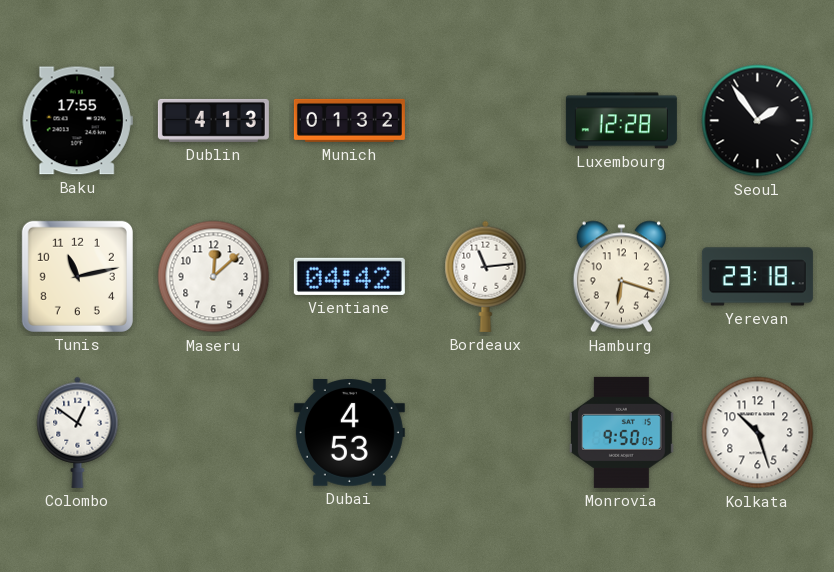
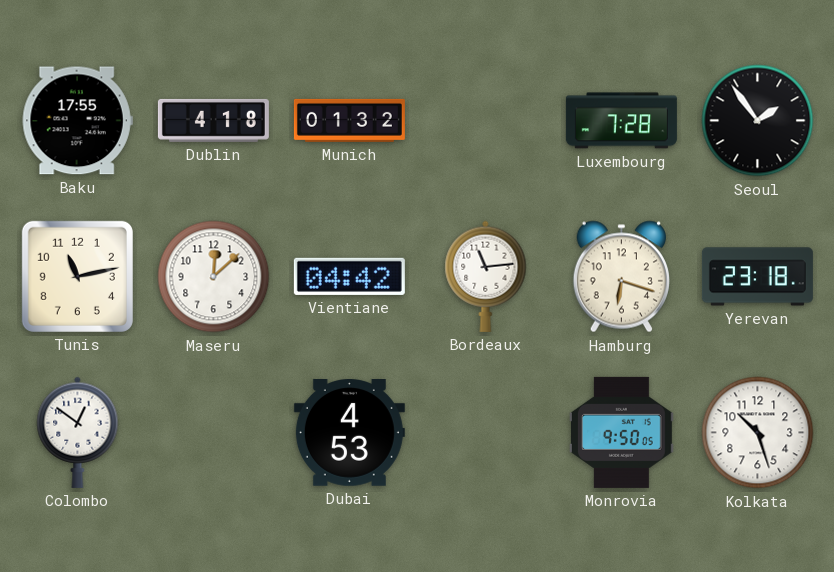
Dublin: 4:13 -> 4:18
Luxembourg: 12:28 -> 7:28
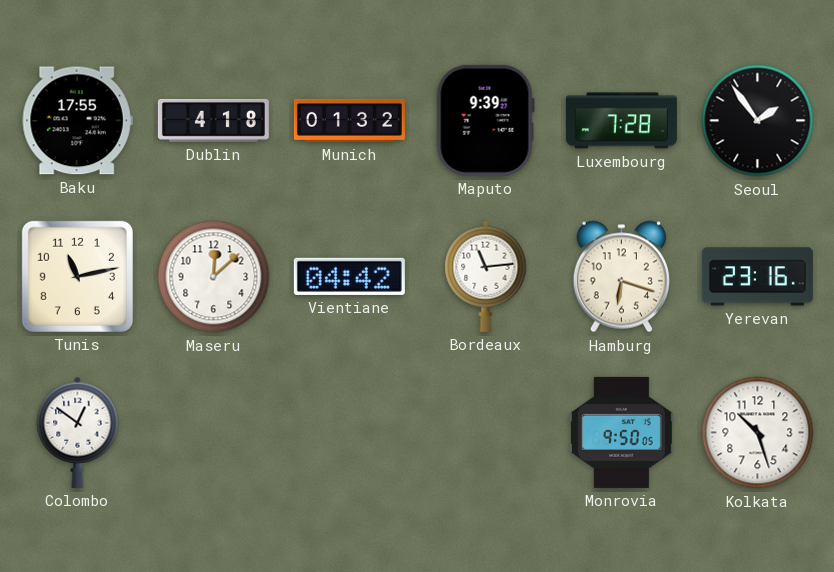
Maputo: none -> 9:39
Yerevan: 23:18 -> 23:16
Dubai: 4:53 -> none
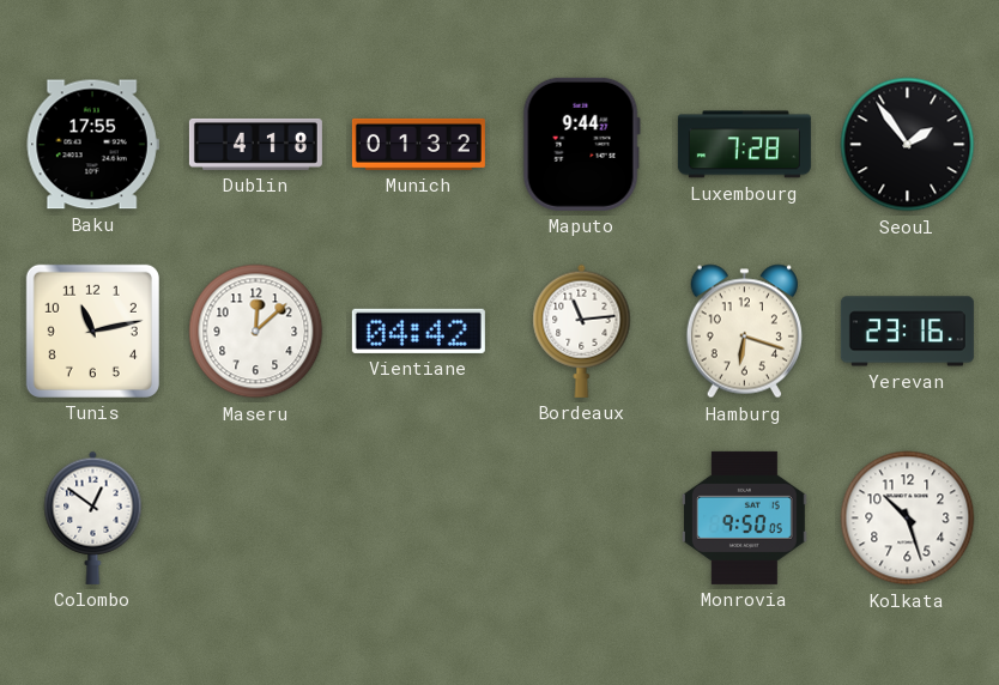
Maputo: 9:39 -> 9:44
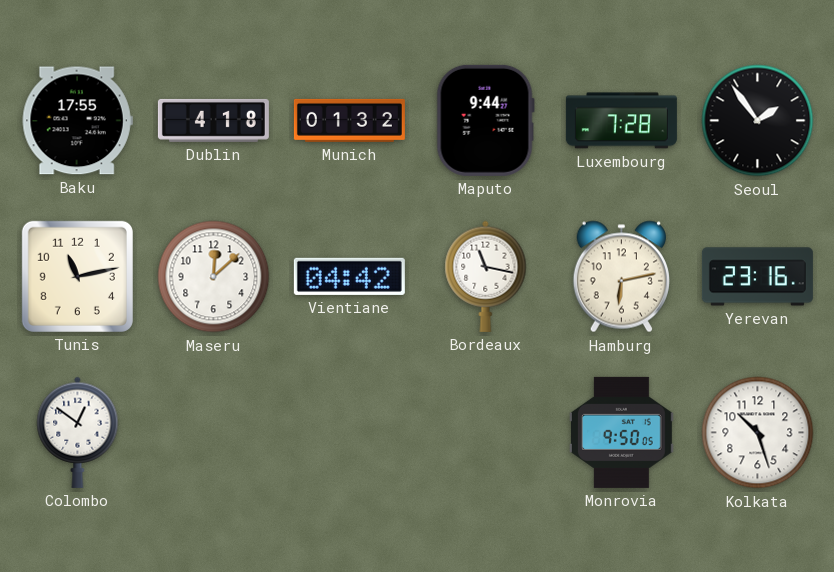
Bordeaux: 11:14 -> 11:17
Hamburg: 6:18 -> 6:13
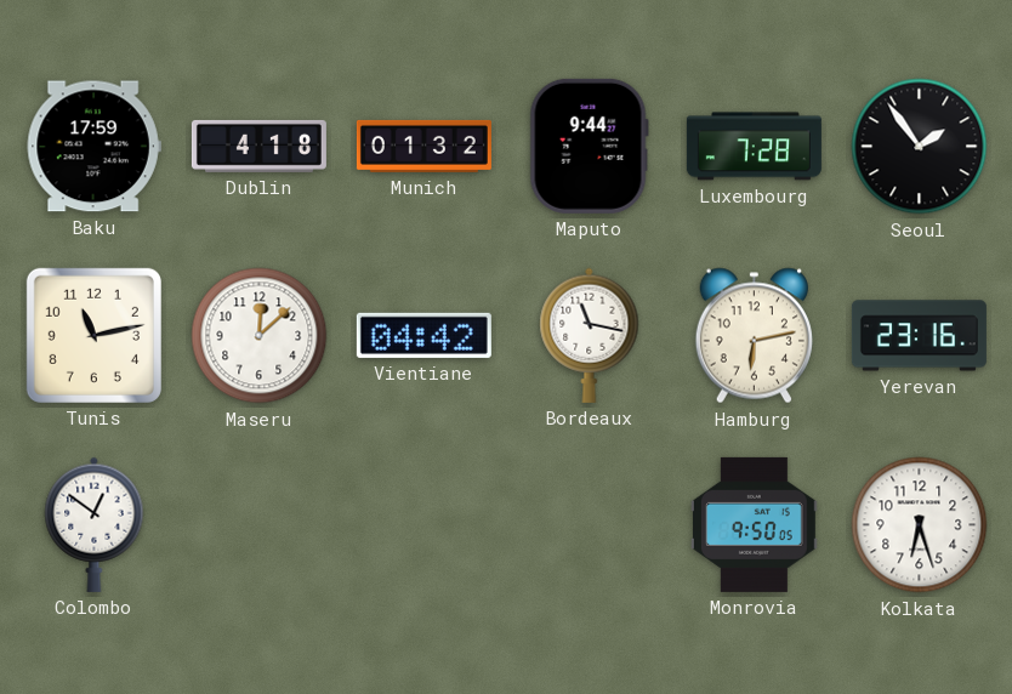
Baku: 17:55 -> 17:59
Kolkata: 10:27 -> 6:27
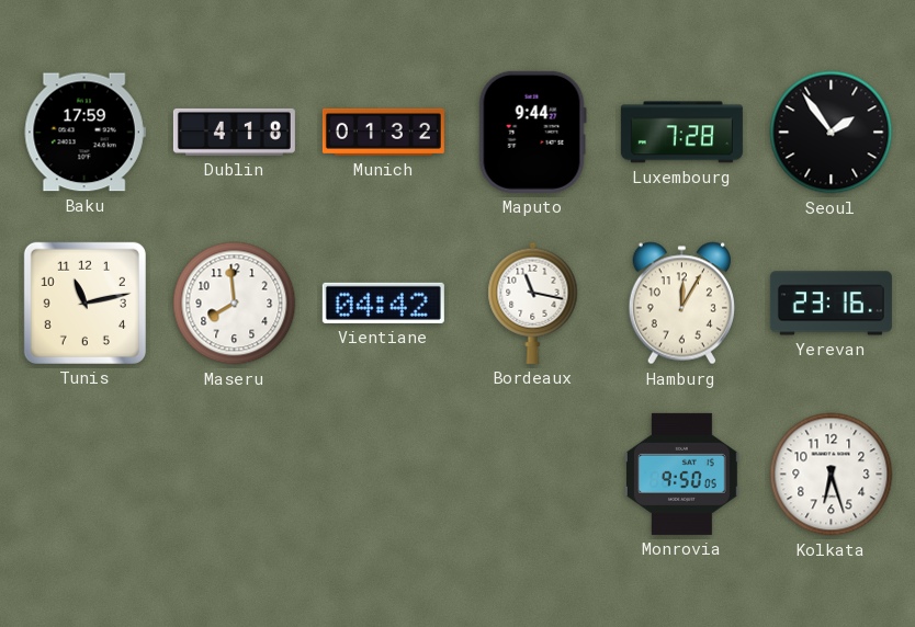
Maseru: 12:08 -> 7:59
Hamburg: 6:13 -> 12:05
Colombo: 12:51 -> none
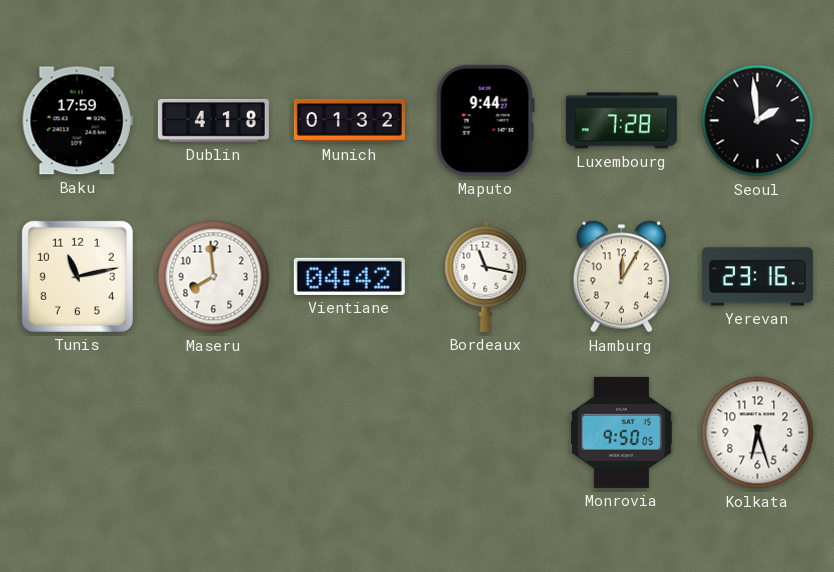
Seoul: 1:54 -> 1:59
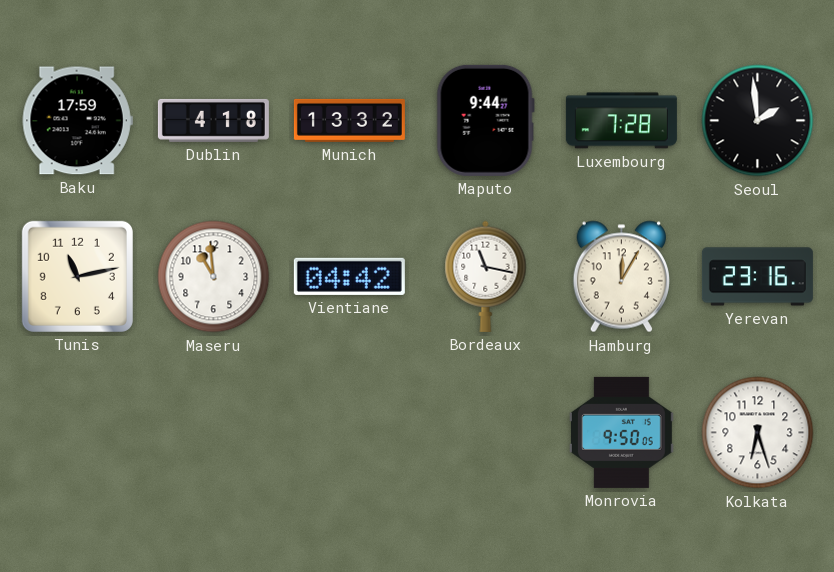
Munich: 01:32 -> 13:32
Maseru: 7:59 -> 10:59
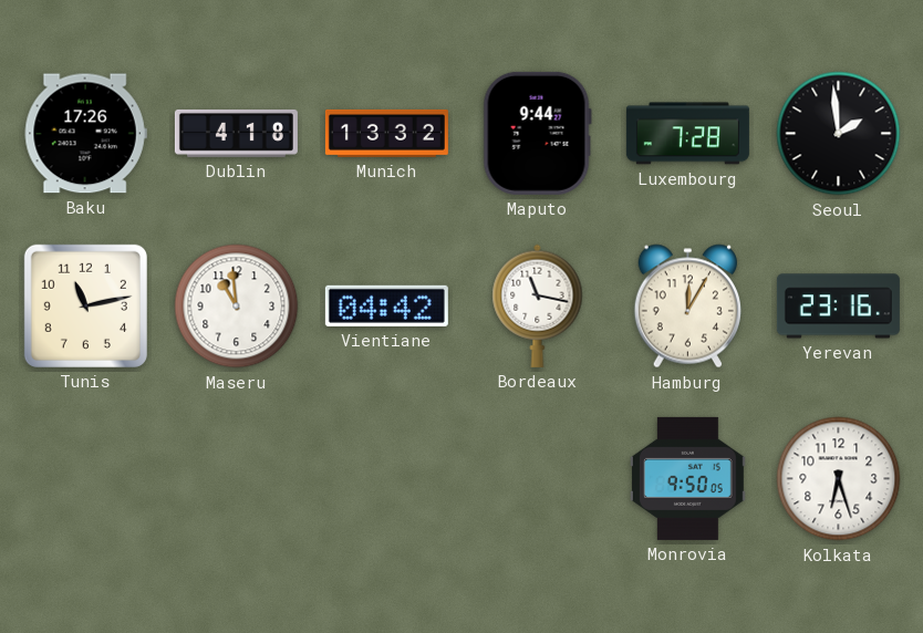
Baku: 17:59 -> 17:26
